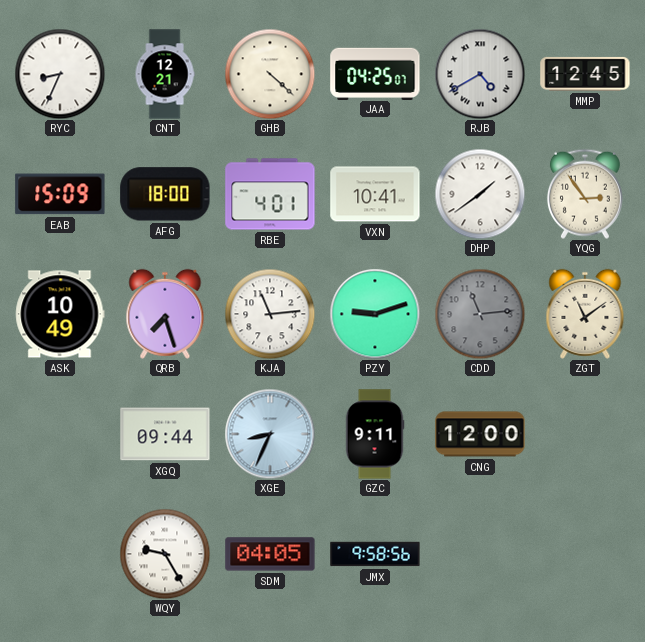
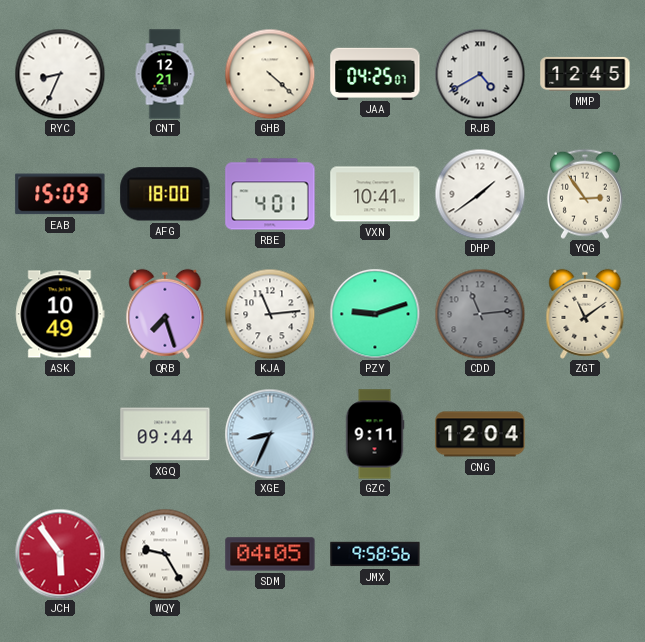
CNG: 12:00 -> 12:04
JCH: none -> 5:54
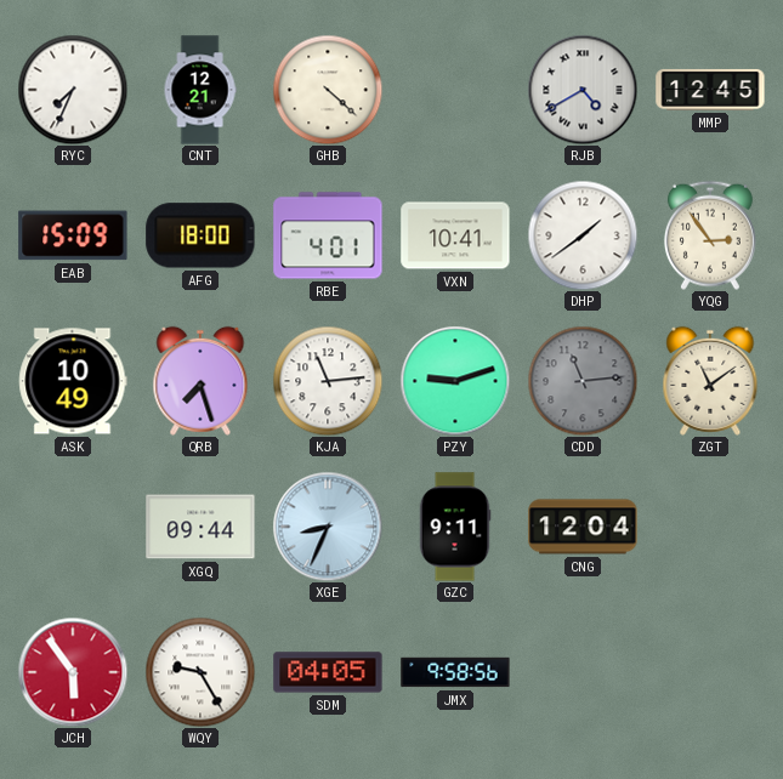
RYC: 8:34 -> 7:34
JAA: 04:25 -> none
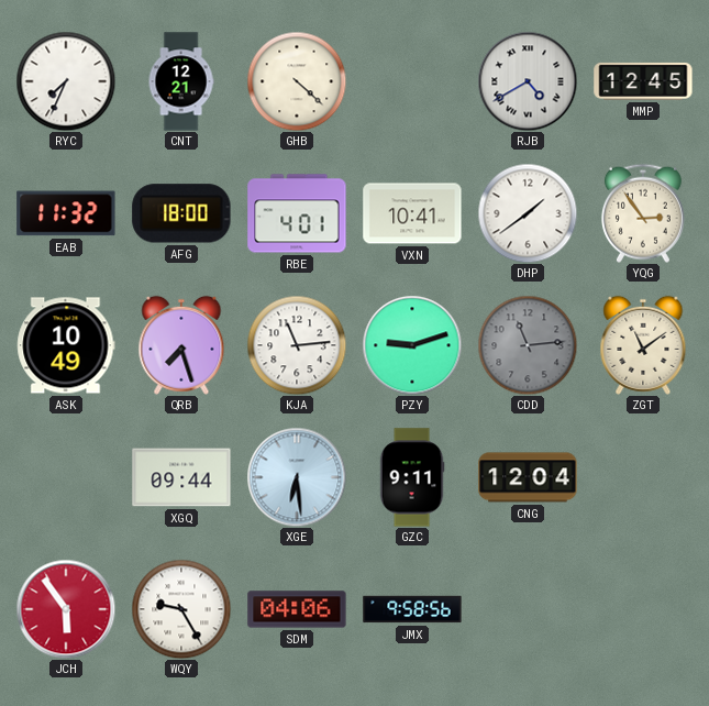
EAB: 15:09 -> 11:32
XGE: 8:34 -> 6:29
SDM: 04:05 -> 04:06
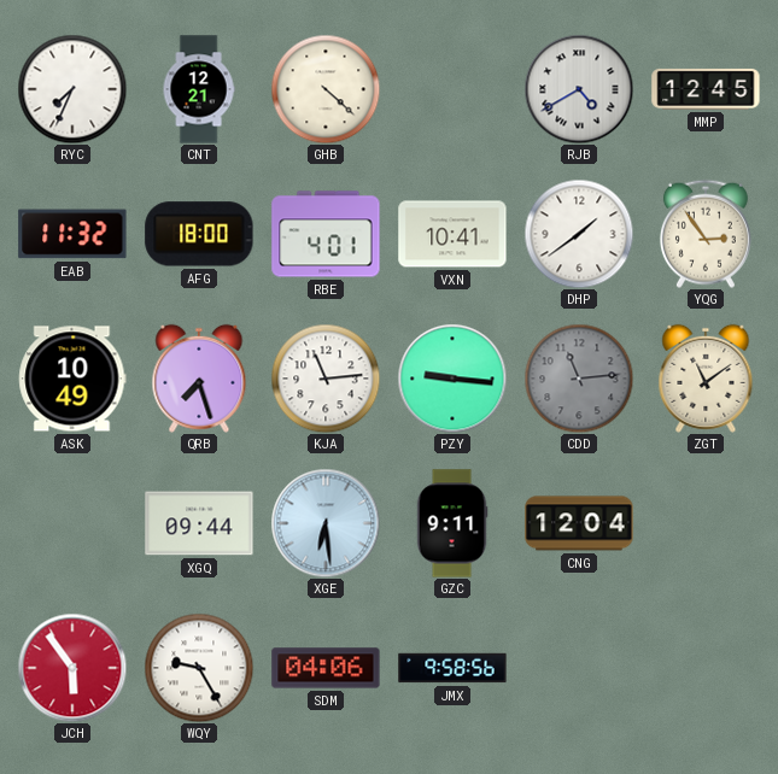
PZY: 9:12 -> 9:16
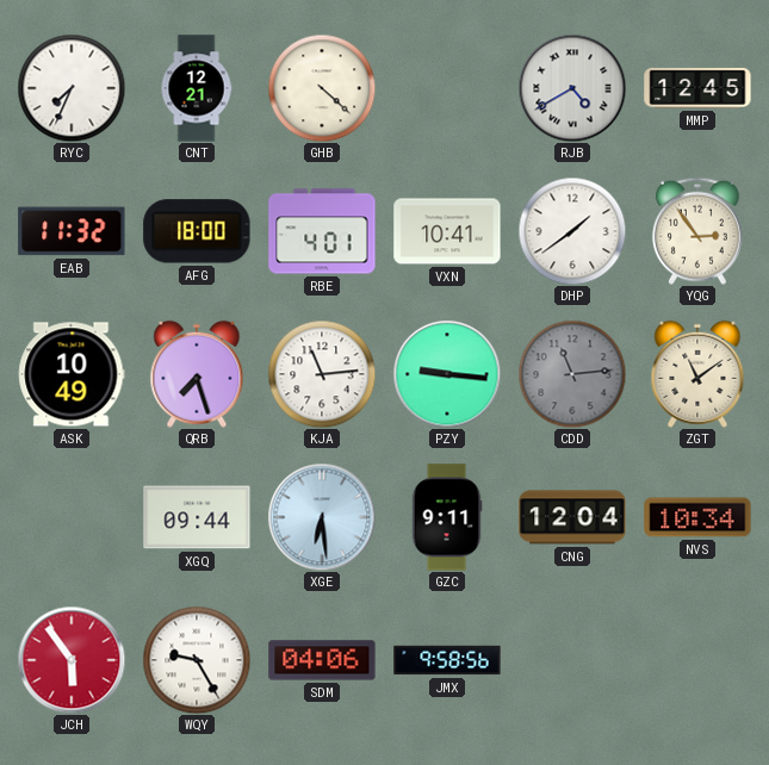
NVS: none -> 10:34
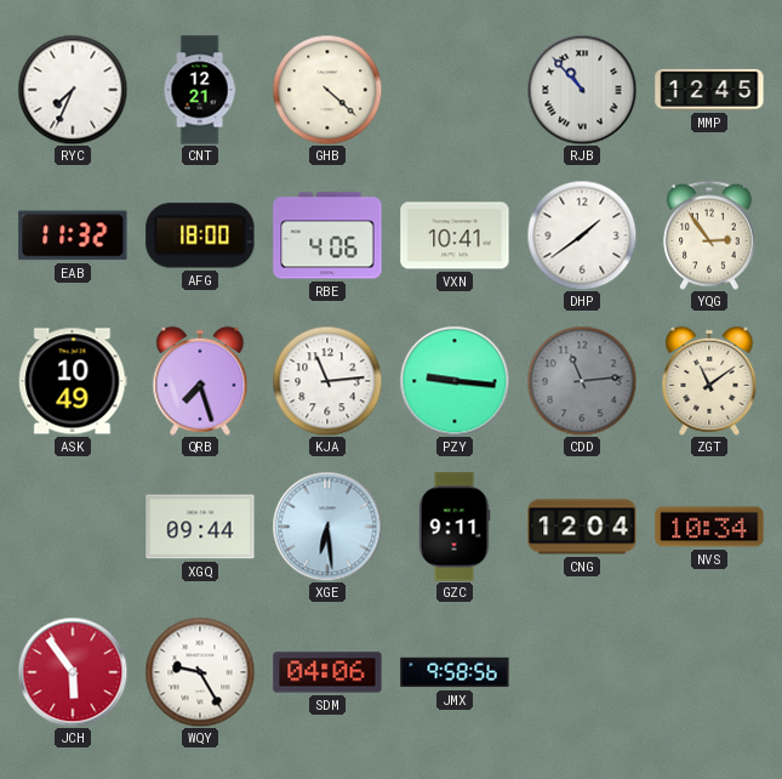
RJB: 4:40 -> 10:53
RBE: 4:01 -> 4:06
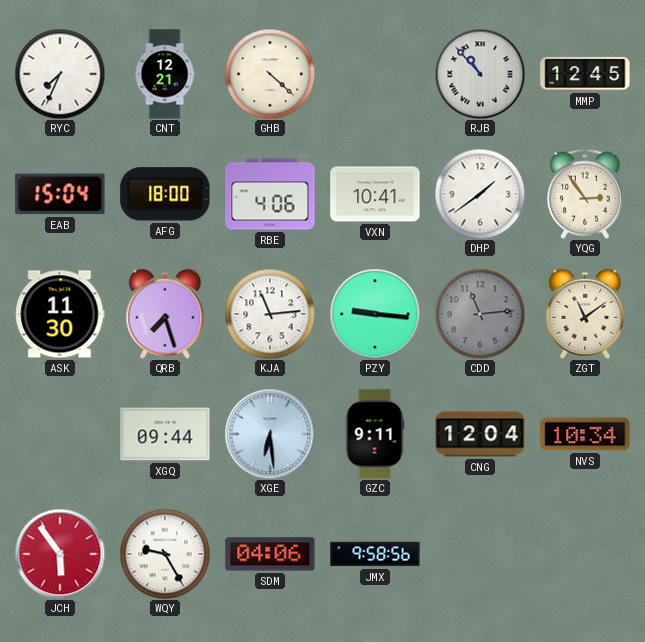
EAB: 11:32 -> 15:04
ASK: 10:49 -> 11:30
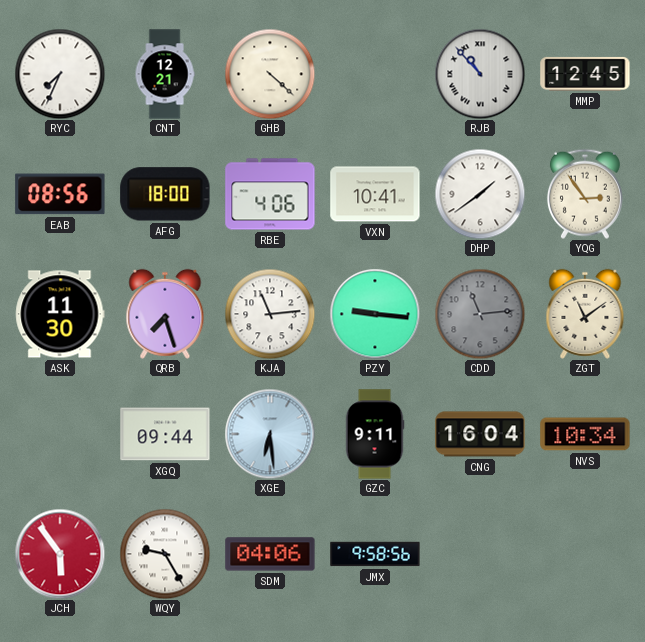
EAB: 15:04 -> 08:56
CNG: 12:04 -> 16:04
